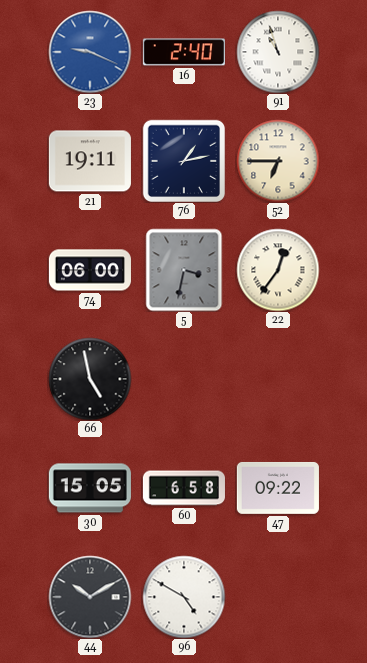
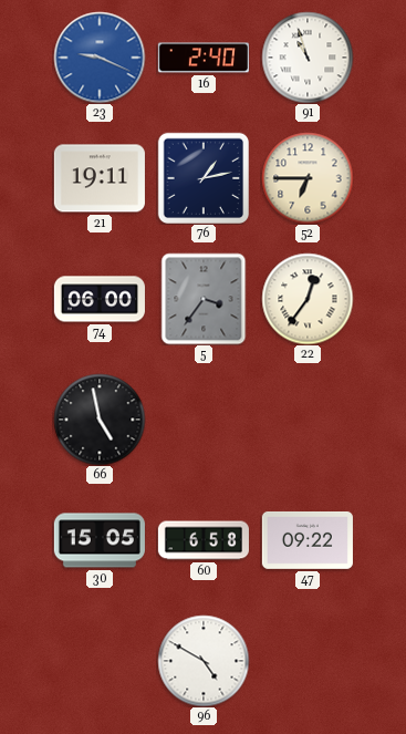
5: 3:32 -> 3:36
44: 10:10 -> none
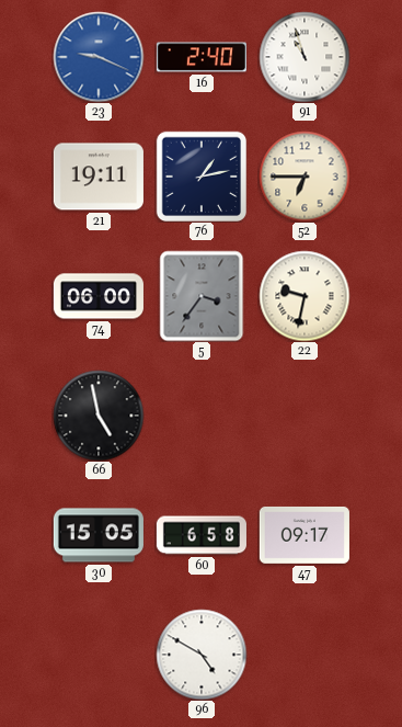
22: 12:36 -> 9:32
47: 09:22 -> 09:17
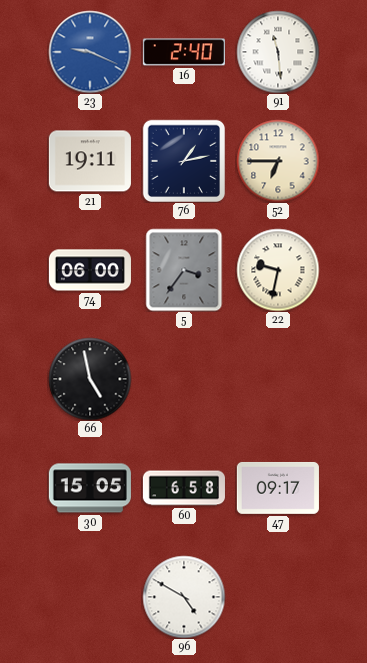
91: 10:57 -> 11:29
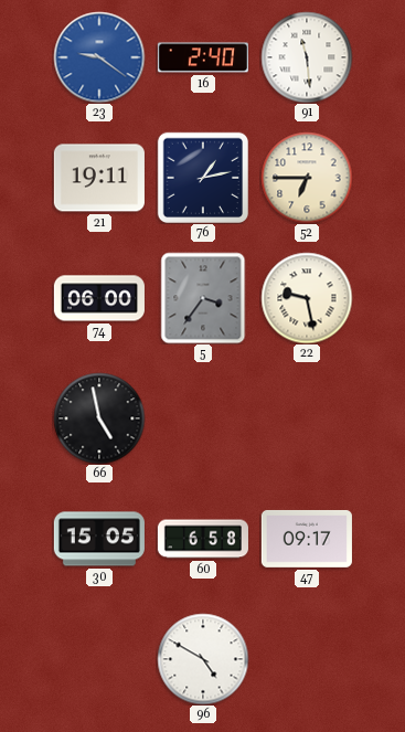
23: 9:19 -> 9:21
22: 9:32 -> 9:28
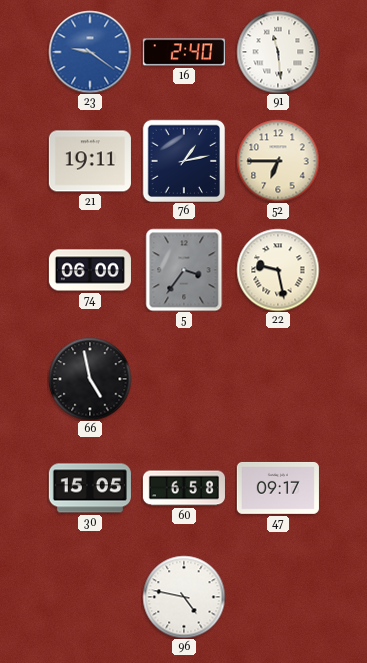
96: 4:50 -> 4:47
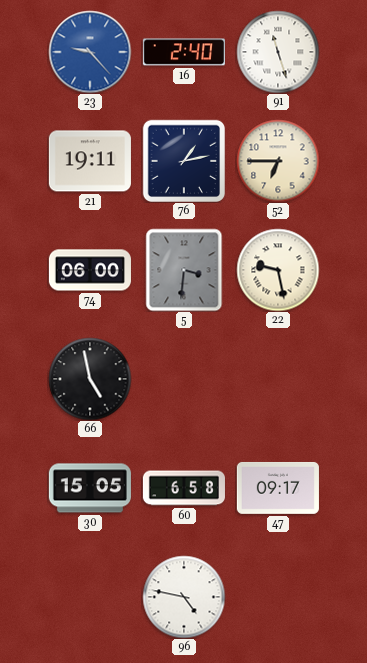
23: 9:21 -> 9:23
91: 11:29 -> 11:27
5: 3:36 -> 3:31
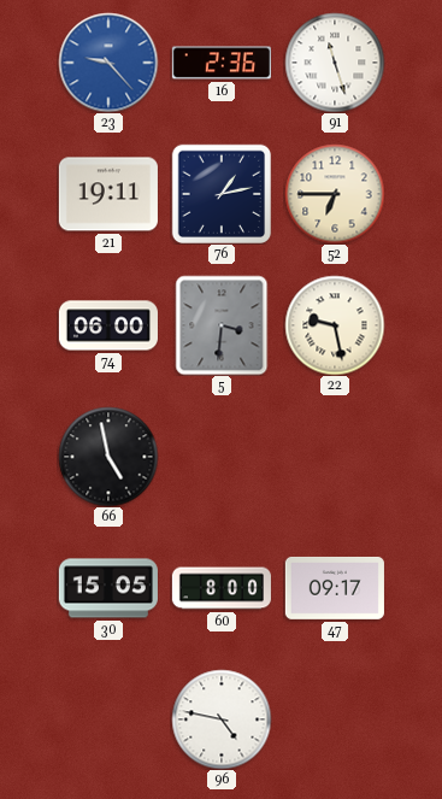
16: 2:40 -> 2:36
60: 6:58 -> 8:00
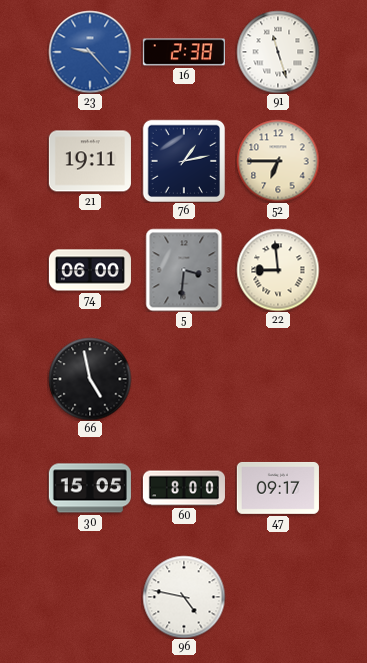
16: 2:36 -> 2:38
22: 9:28 -> 8:59
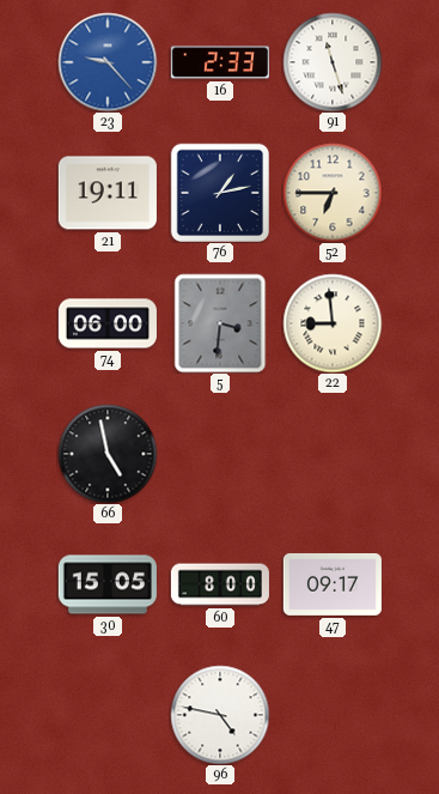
16: 2:38 -> 2:33
